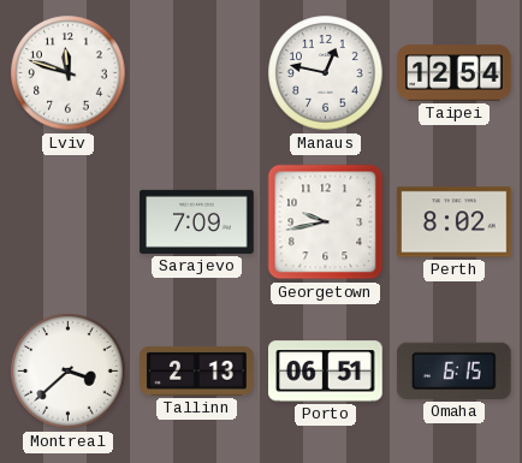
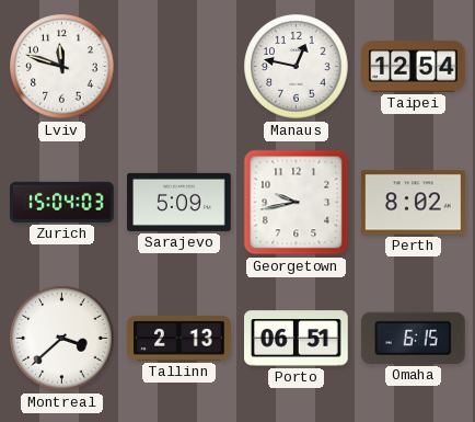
Zurich: none -> 15:04
Sarajevo: 7:09 -> 5:09
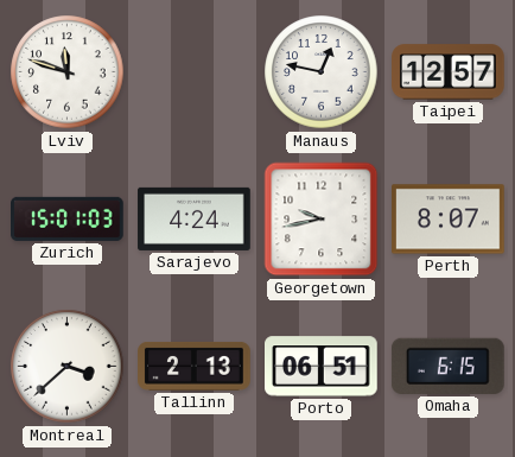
Taipei: 12:54 -> 12:57
Zurich: 15:04 -> 15:01
Sarajevo: 5:09 -> 4:24
Perth: 8:02 -> 8:07
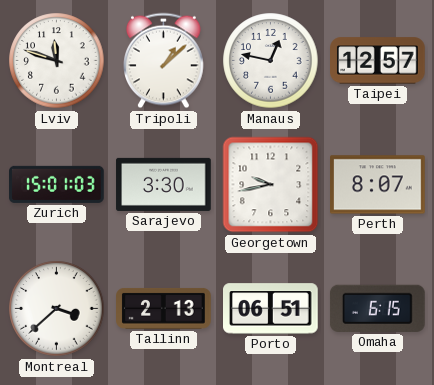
Tripoli: none -> 1:08
Sarajevo: 4:24 -> 3:30
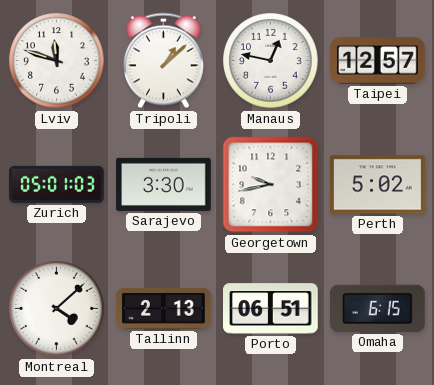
Zurich: 15:01 -> 05:01
Perth: 8:07 -> 5:02
Montreal: 3:38 -> 4:08
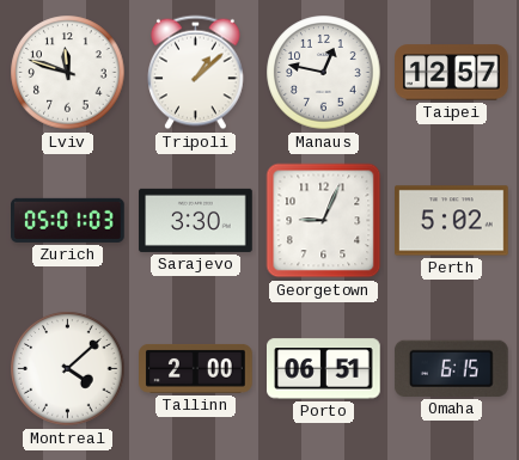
Georgetown: 9:43 -> 9:04
Tallinn: 2:13 -> 2:00
